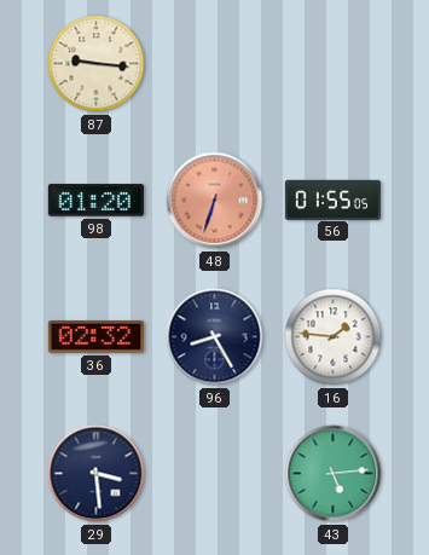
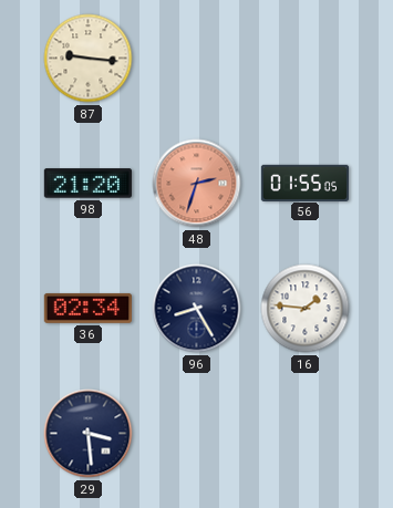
98: 01:20 -> 21:20
48: 6:33 -> 2:33
36: 02:32 -> 02:34
43: 5:14 -> none
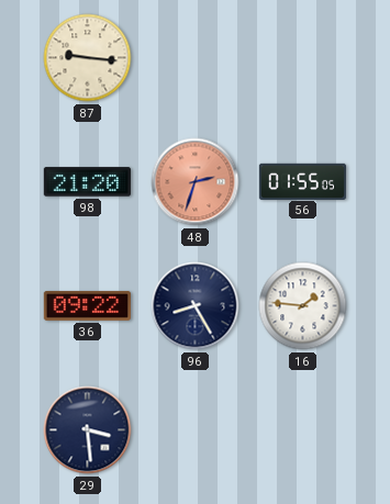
36: 02:34 -> 09:22
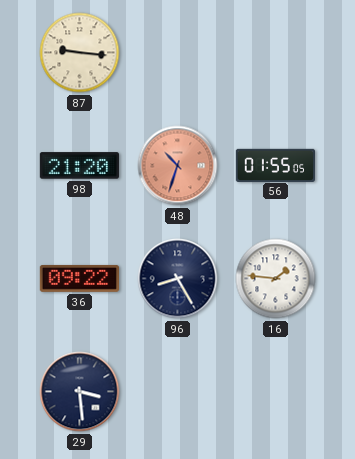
48: 2:33 -> 10:33
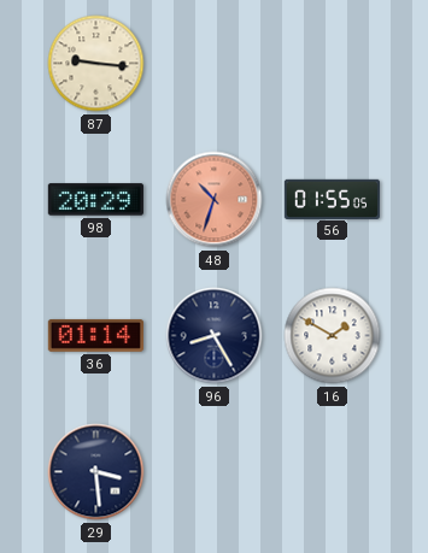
98: 21:20 -> 20:29
36: 09:22 -> 01:14
16: 1:46 -> 1:50
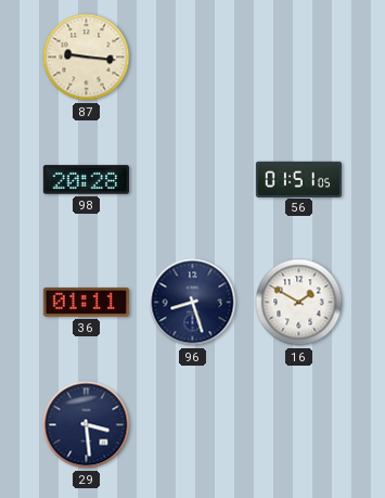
98: 20:29 -> 20:28
48: 10:33 -> none
56: 01:55 -> 01:51
36: 01:14 -> 01:11
96: 8:25 -> 8:27
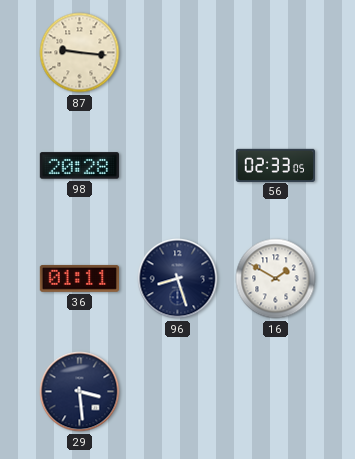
56: 01:51 -> 02:33
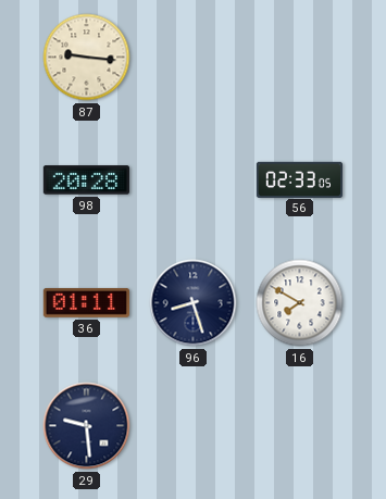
16: 1:50 -> 7:50
29: 3:29 -> 9:29
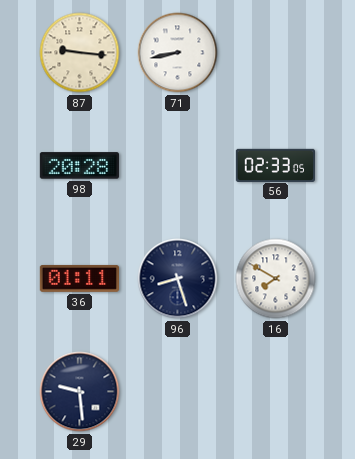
71: none -> 8:43
